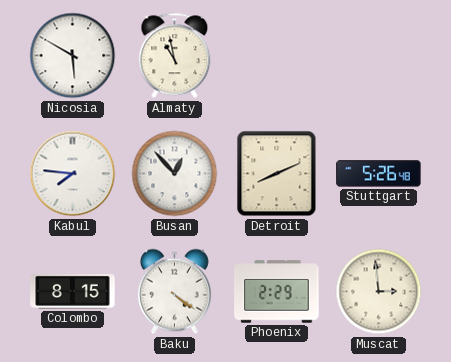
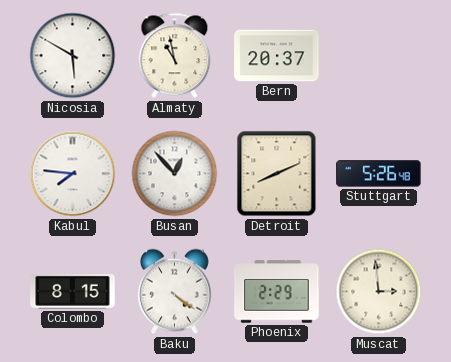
Bern: none -> 20:37
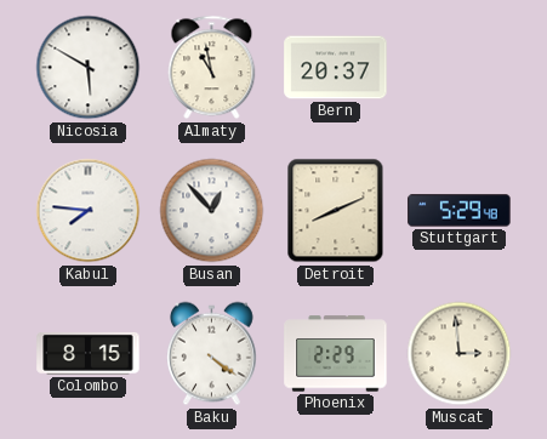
Stuttgart: 5:26 -> 5:29
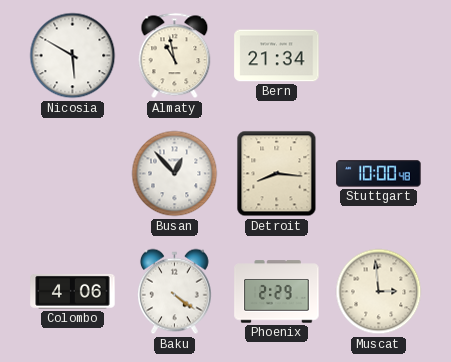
Bern: 20:37 -> 21:34
Kabul: 7:46 -> none
Detroit: 8:11 -> 8:16
Stuttgart: 5:29 -> 10:00
Colombo: 8:15 -> 4:06
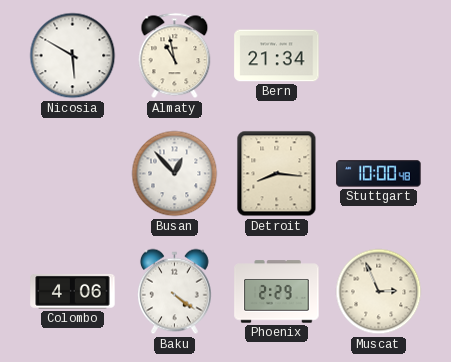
Muscat: 2:59 -> 2:56
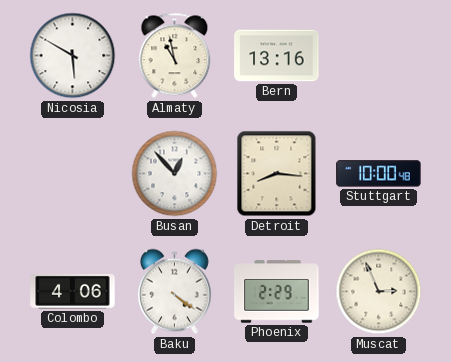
Bern: 21:34 -> 13:16
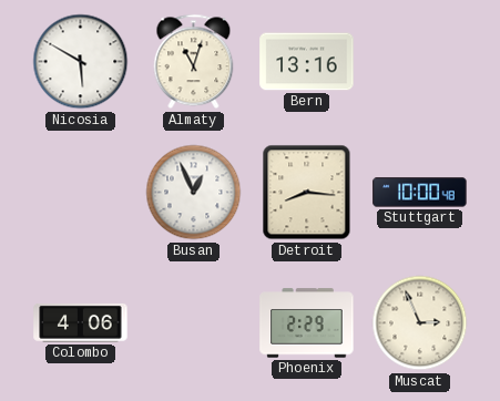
Almaty: 10:58 -> 11:03
Busan: 12:53 -> 12:56
Baku: 4:21 -> none
